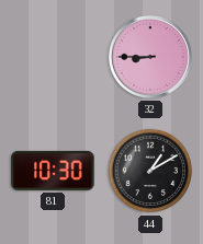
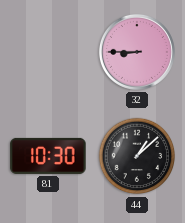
44: 1:10 -> 1:08
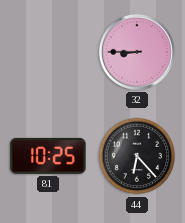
81: 10:30 -> 10:25
44: 1:08 -> 6:23
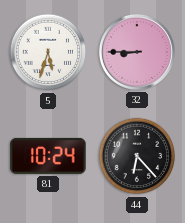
5: none -> 5:33
81: 10:25 -> 10:24
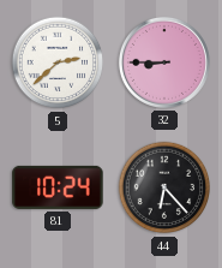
5: 5:33 -> 2:38
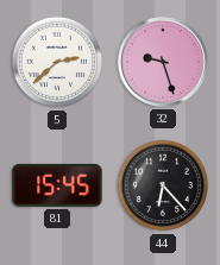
32: 8:45 -> 9:27
81: 10:24 -> 15:45
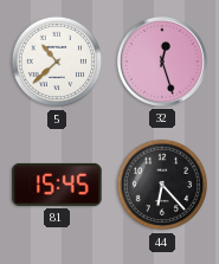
5: 2:38 -> 10:38
32: 9:27 -> 12:27
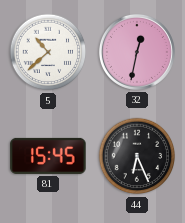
32: 12:27 -> 12:32
44: 6:23 -> 6:26
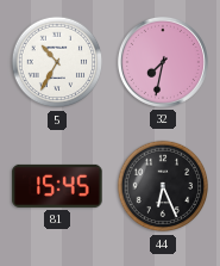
5: 10:38 -> 10:35
32: 12:32 -> 7:32
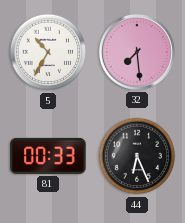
32: 7:32 -> 7:29
81: 15:45 -> 00:33
